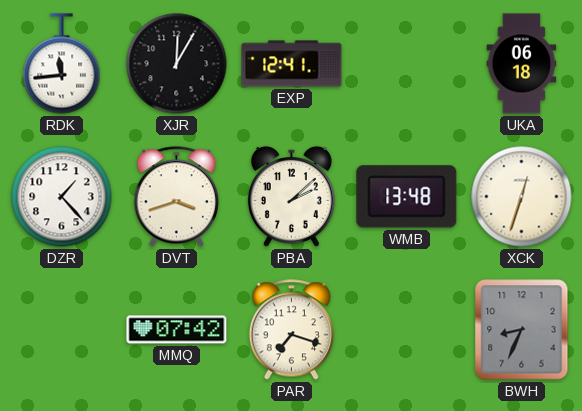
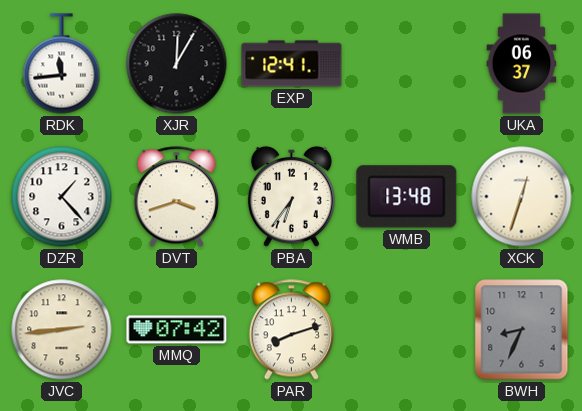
UKA: 06:18 -> 06:37
PBA: 2:08 -> 6:36
JVC: none -> 2:44
PAR: 7:18 -> 8:12
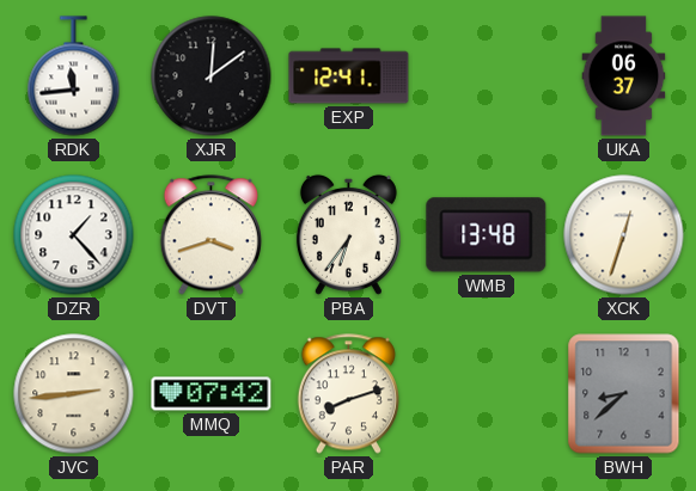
XJR: 12:05 -> 12:09
BWH: 8:34 -> 8:38
